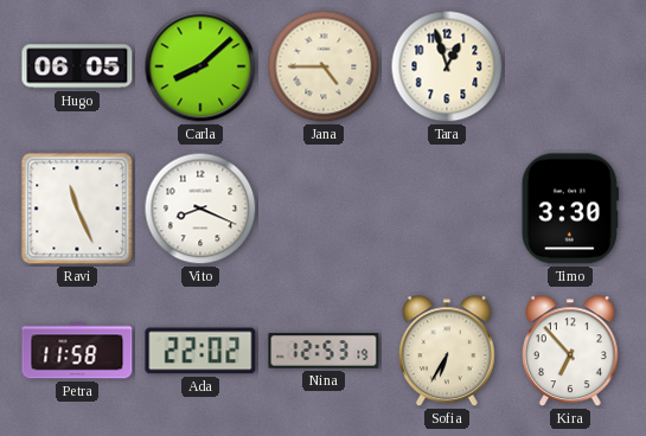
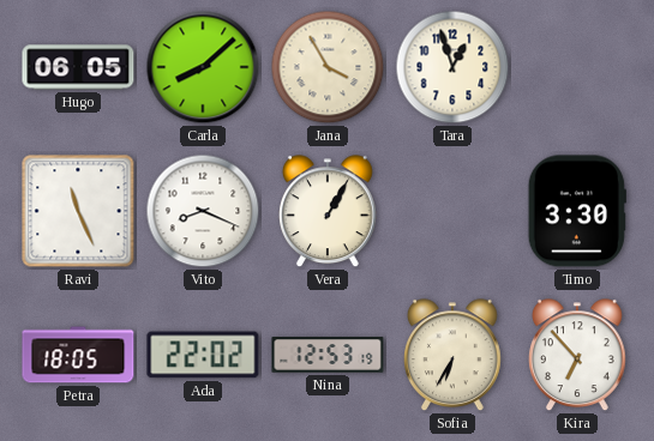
Jana: 4:45 -> 3:55
Vera: none -> 1:05
Petra: 11:58 -> 18:05
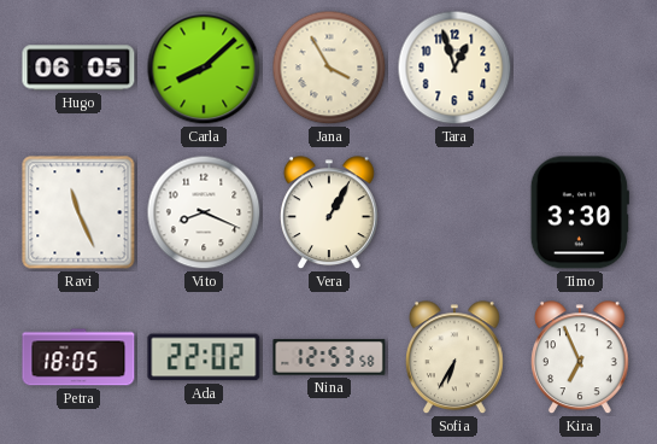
Nina: 12:53:19 -> 12:53:58
Kira: 6:53 -> 6:56
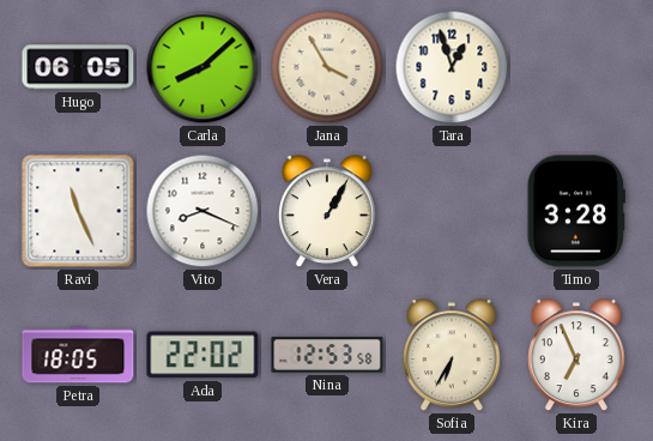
Timo: 3:30 -> 3:28
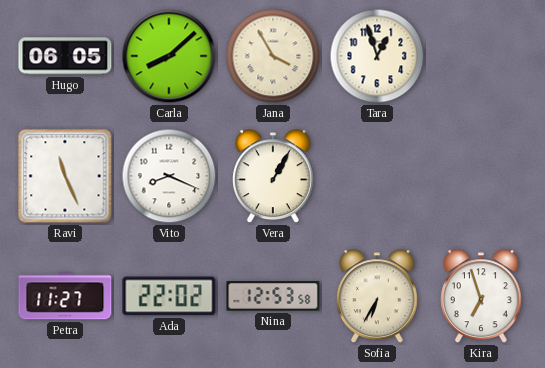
Timo: 3:28 -> none
Petra: 18:05 -> 11:27
Kira: 6:56 -> 6:57
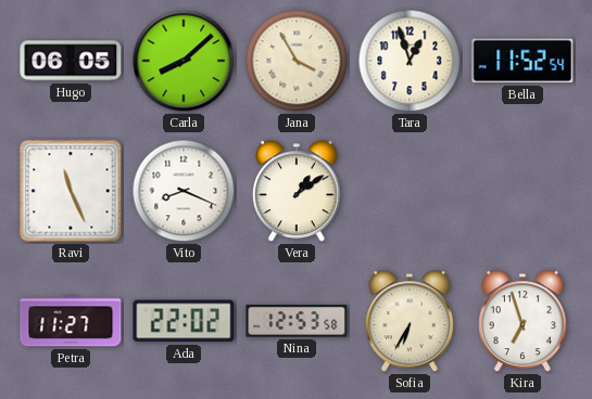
Bella: none -> 11:52
Vera: 1:05 -> 1:09
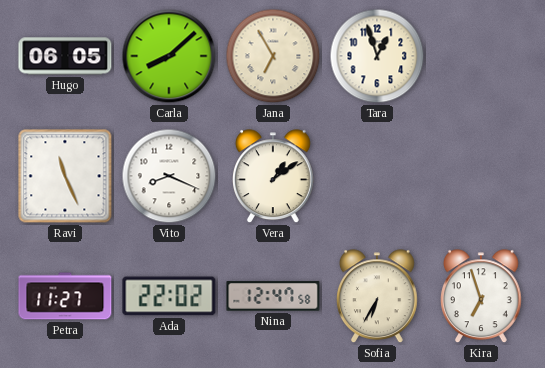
Jana: 3:55 -> 6:55
Bella: 11:52 -> none
Nina: 12:53 -> 12:47
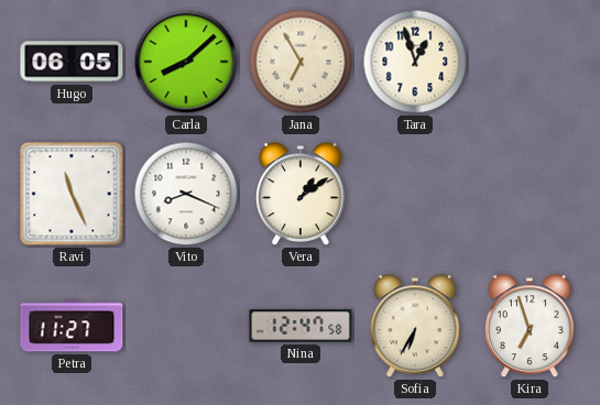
Ada: 22:02 -> none
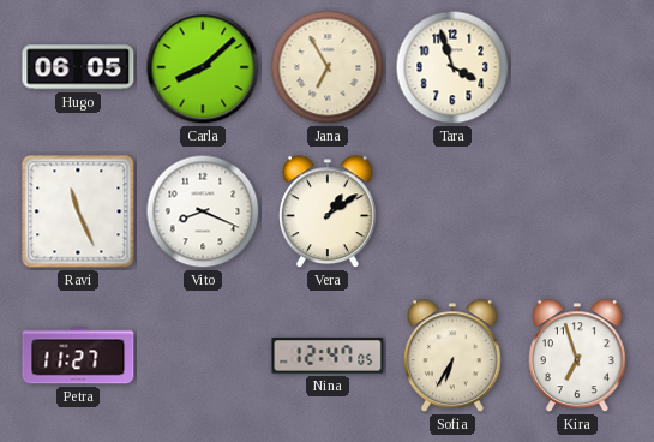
Tara: 12:57 -> 3:57
Nina: 12:47:58 -> 12:47:05
